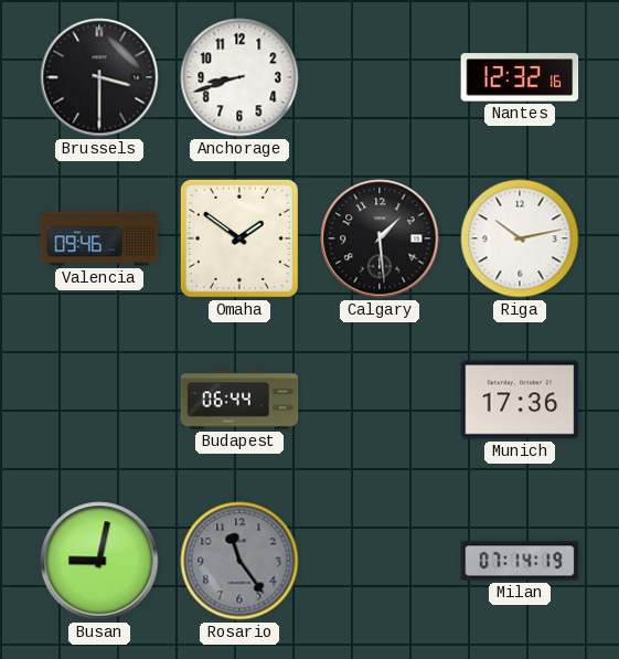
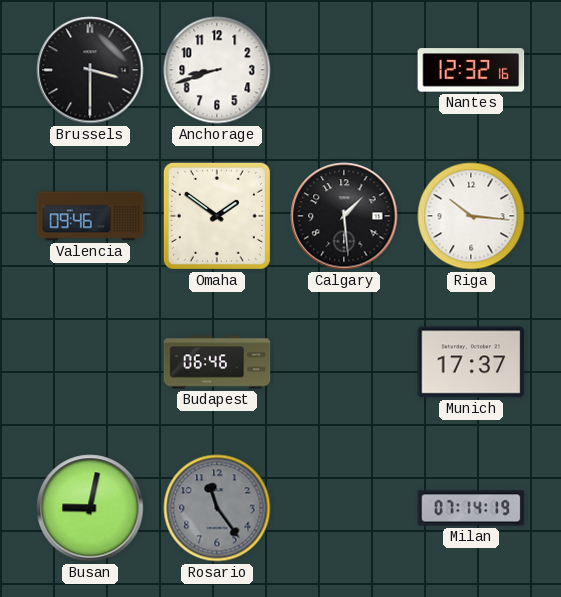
Riga: 10:13 -> 10:16
Budapest: 06:44 -> 06:46
Munich: 17:36 -> 17:37
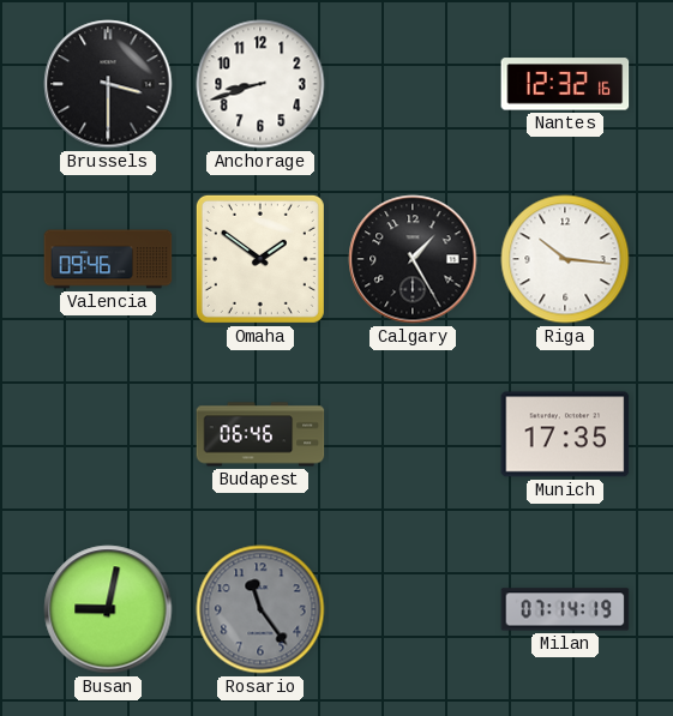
Calgary: 1:29 -> 1:25
Munich: 17:37 -> 17:35
